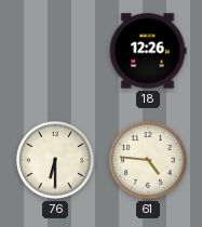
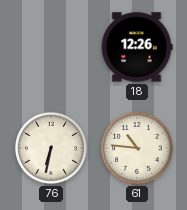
76: 6:30 -> 6:32
61: 4:46 -> 10:46
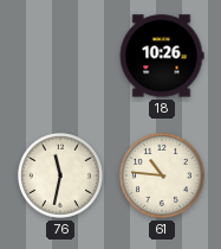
18: 12:26 -> 10:26
76: 6:32 -> 11:32
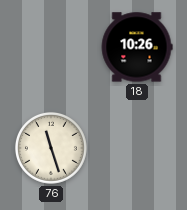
76: 11:32 -> 11:27
61: 10:46 -> none
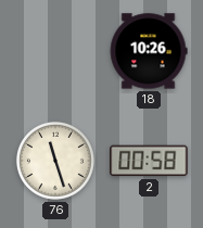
2: none -> 00:58
